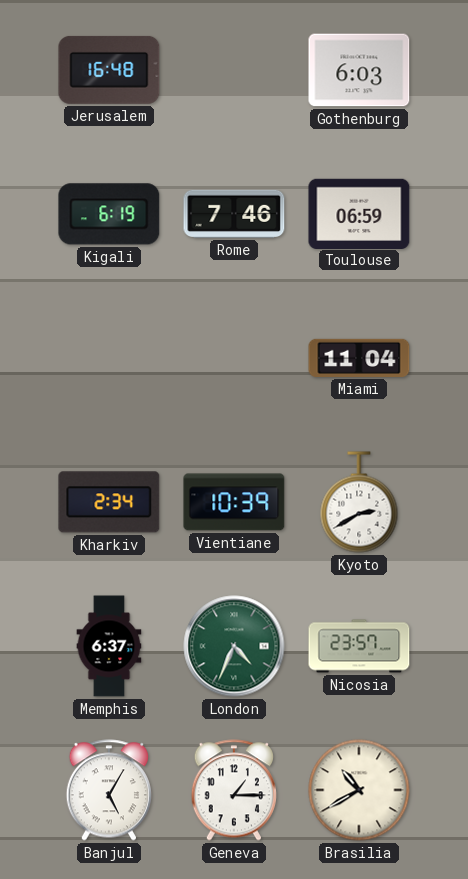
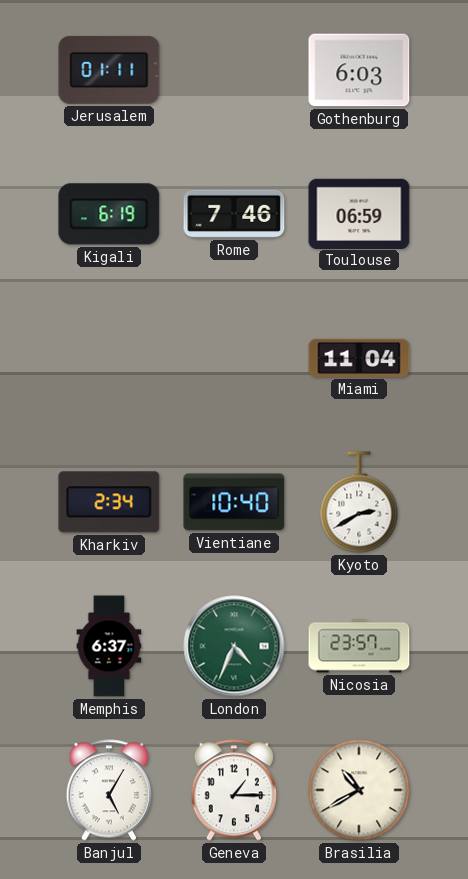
Jerusalem: 16:48 -> 01:11
Vientiane: 10:39 -> 10:40
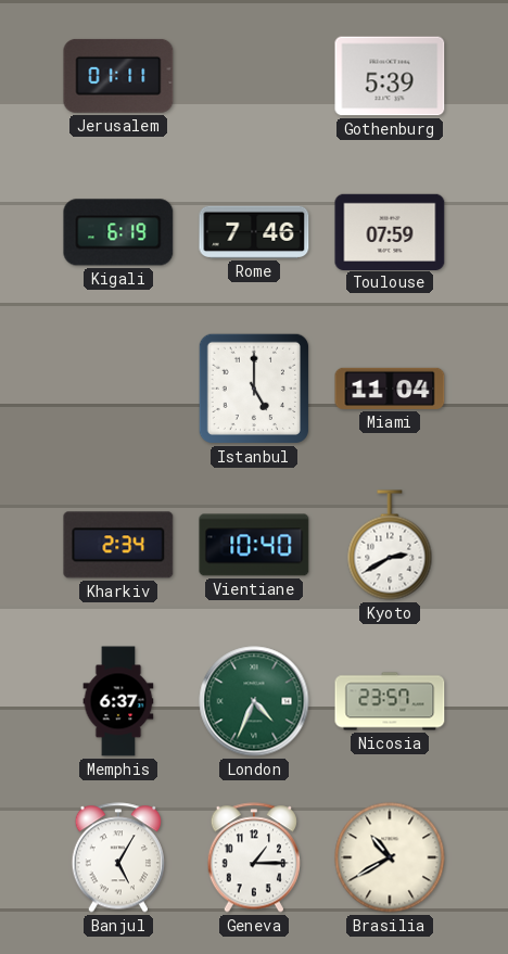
Gothenburg: 6:03 -> 5:39
Toulouse: 06:59 -> 07:59
Istanbul: none -> 5:00
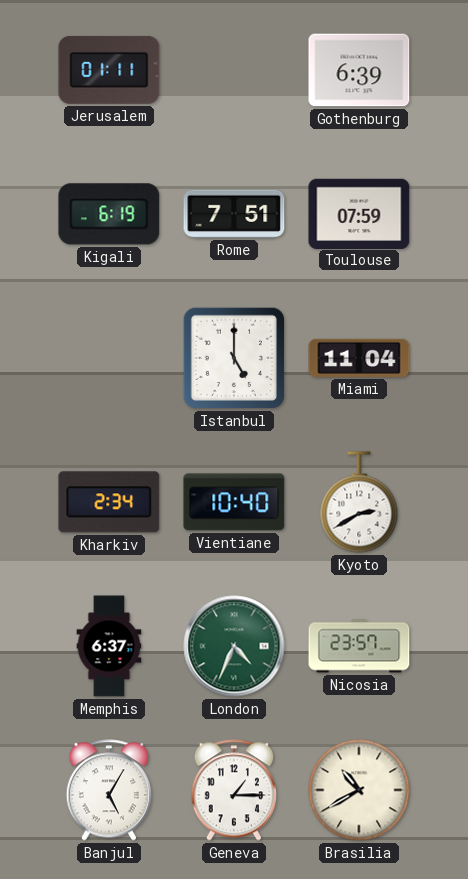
Gothenburg: 5:39 -> 6:39
Rome: 7:46 -> 7:51
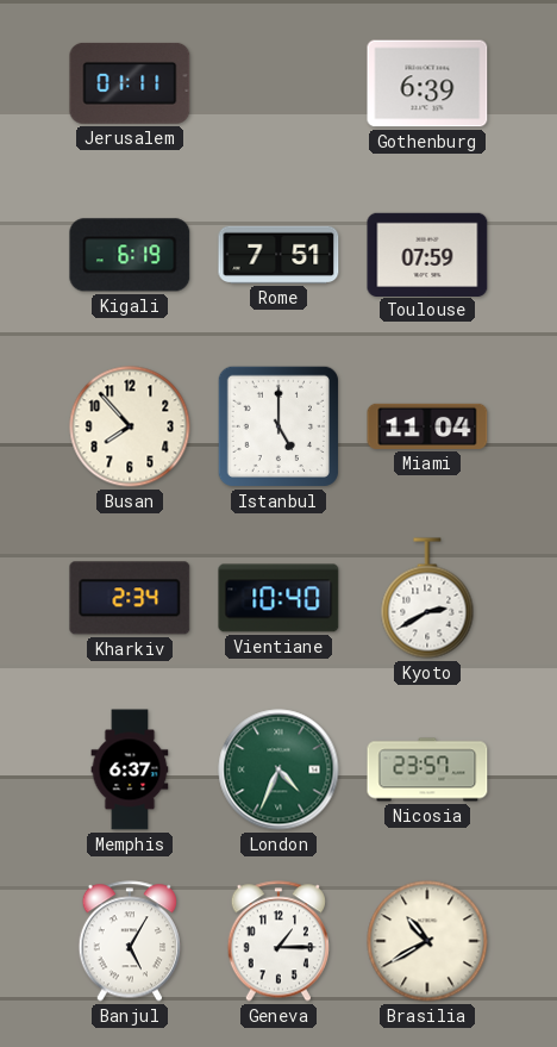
Busan: none -> 7:53
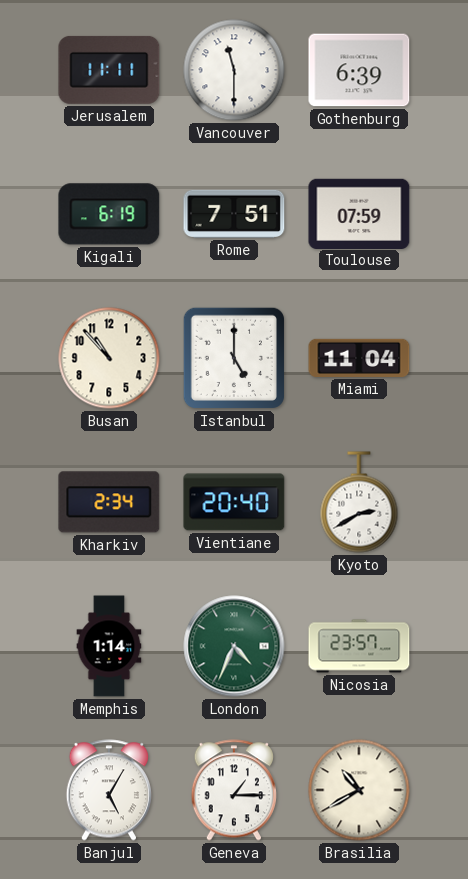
Jerusalem: 01:11 -> 11:11
Vancouver: none -> 11:30
Busan: 7:53 -> 10:53
Vientiane: 10:40 -> 20:40
Memphis: 6:37 -> 1:14
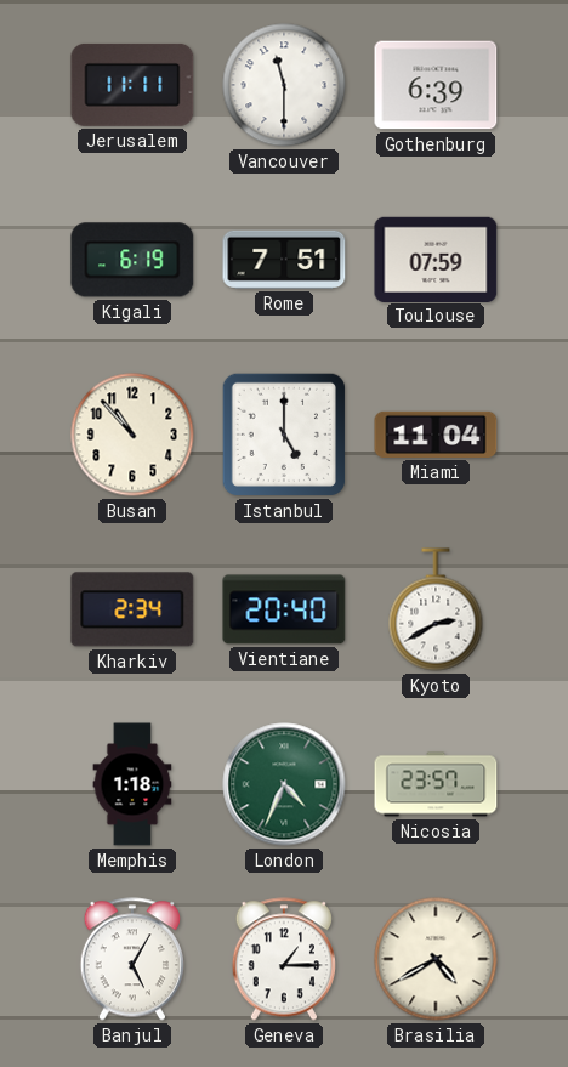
Memphis: 1:14 -> 1:18
Brasilia: 10:40 -> 4:40
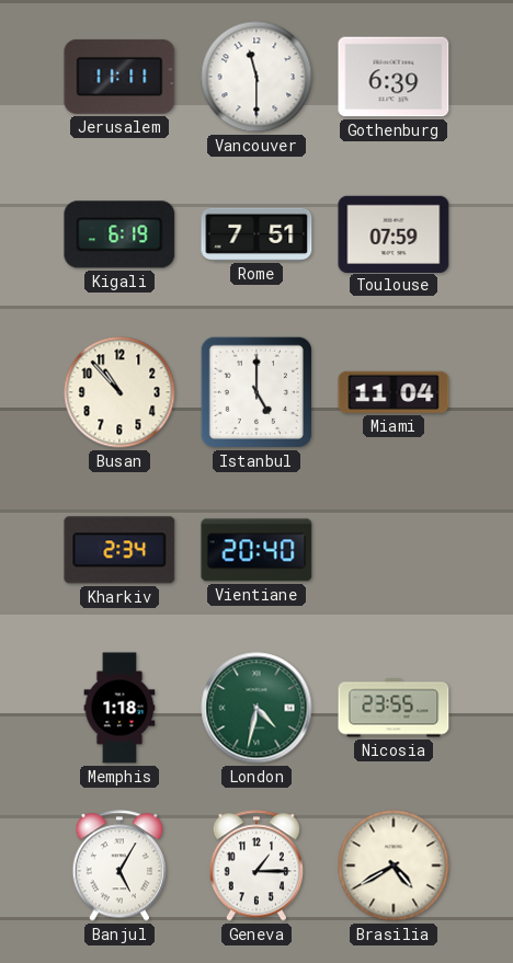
Kyoto: 2:40 -> none
London: 4:34 -> 4:32
Nicosia: 23:57 -> 23:55
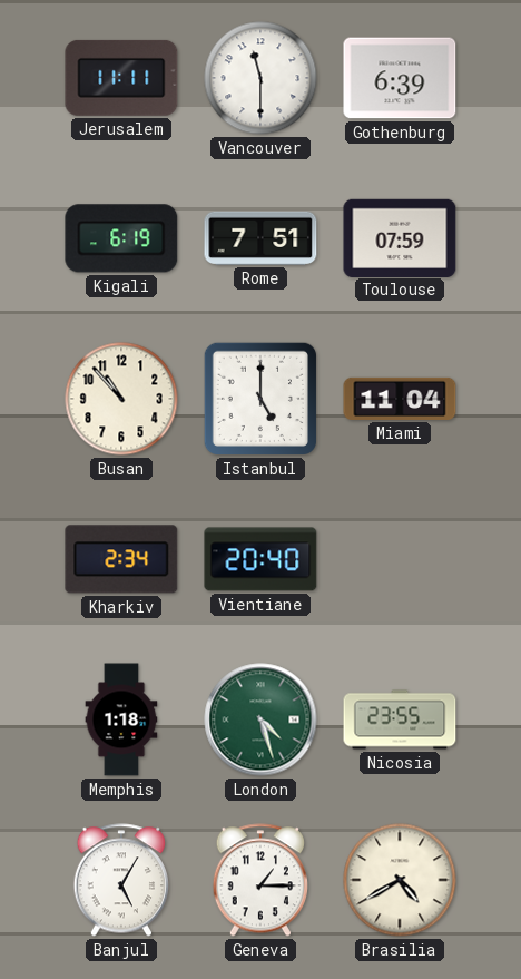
London: 4:32 -> 4:27
